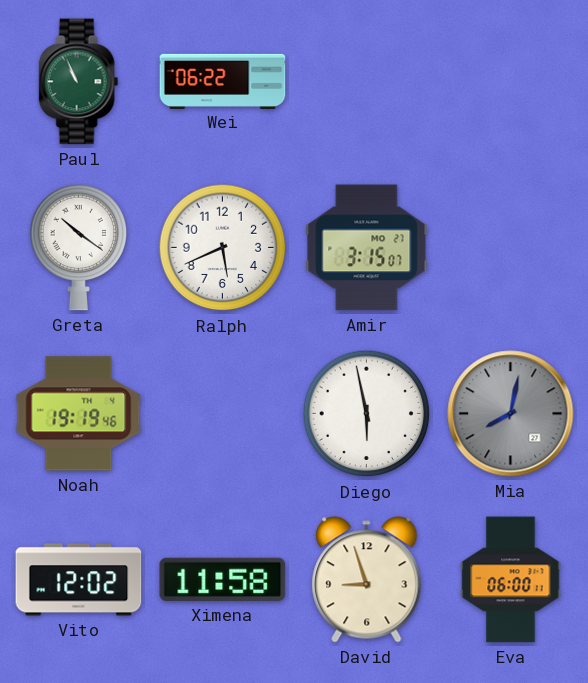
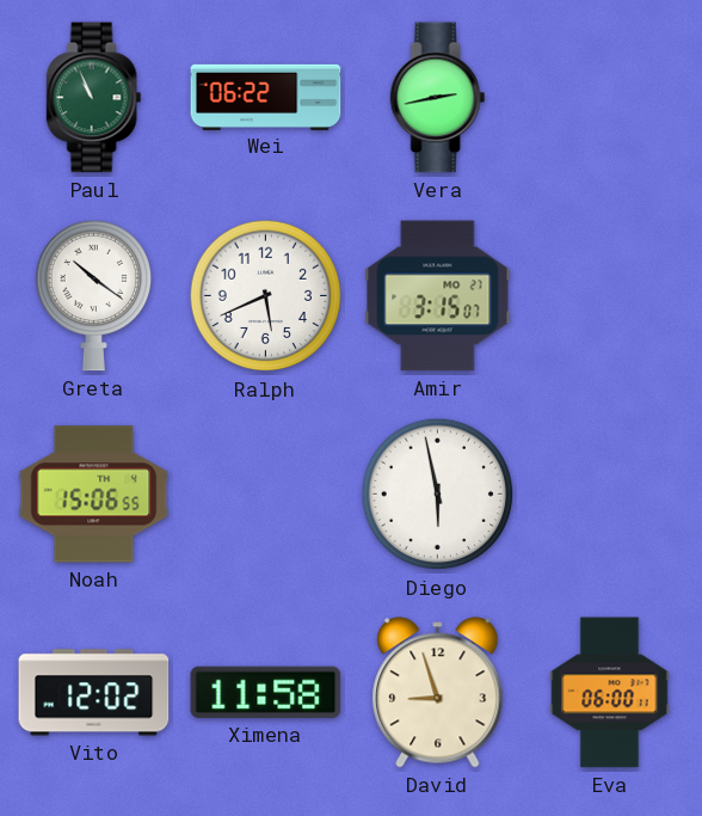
Vera: none -> 2:43
Noah: 19:19 -> 15:06
Mia: 8:02 -> none
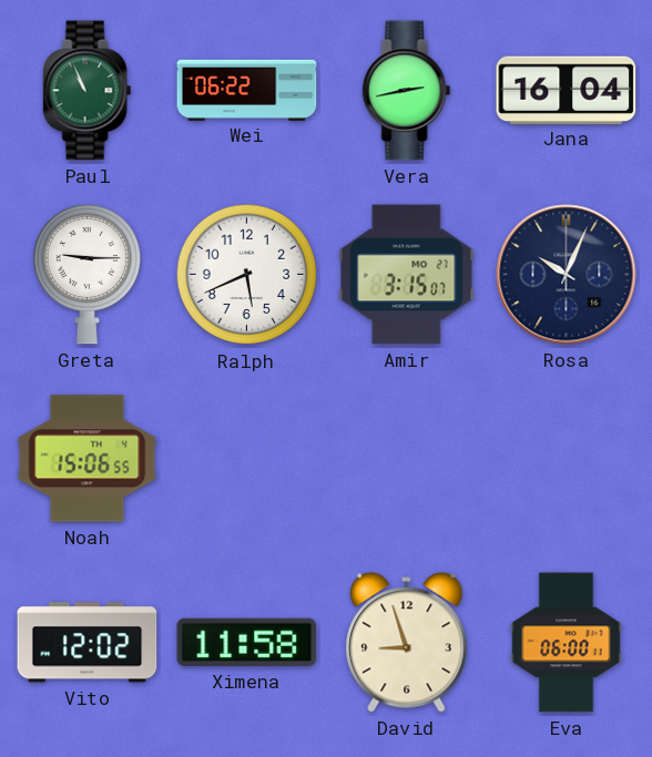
Jana: none -> 16:04
Greta: 10:21 -> 9:15
Rosa: none -> 10:04
Diego: 5:58 -> none
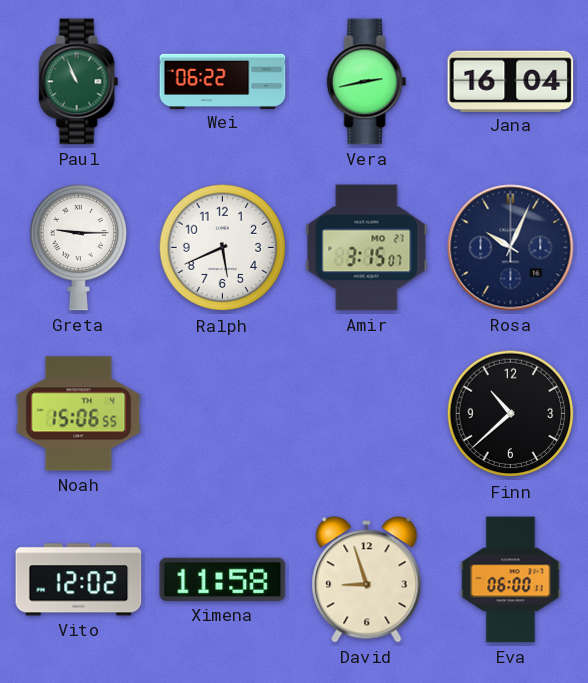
Finn: none -> 10:38
